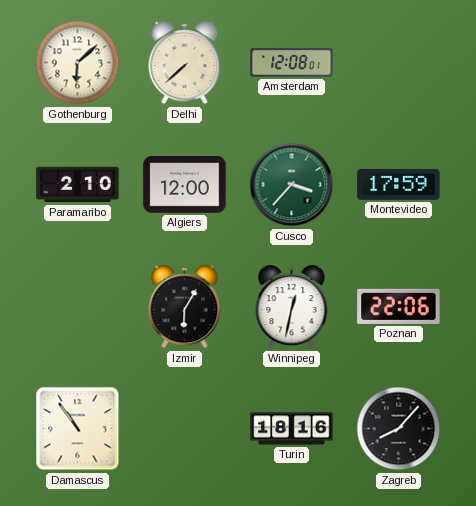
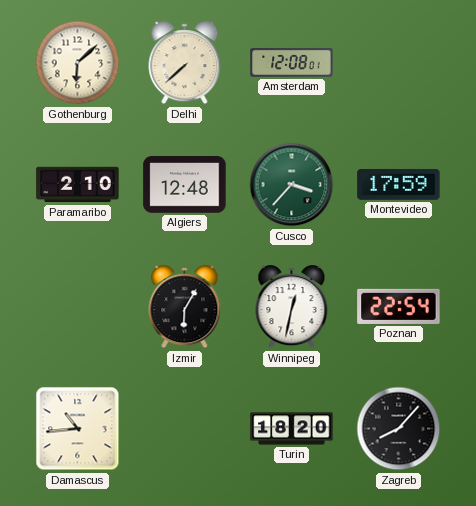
Algiers: 12:00 -> 12:48
Poznan: 22:06 -> 22:54
Damascus: 10:54 -> 10:44
Turin: 18:16 -> 18:20
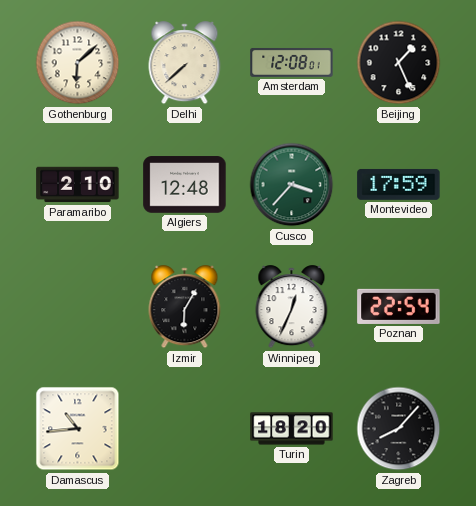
Beijing: none -> 1:26
Winnipeg: 12:32 -> 12:34
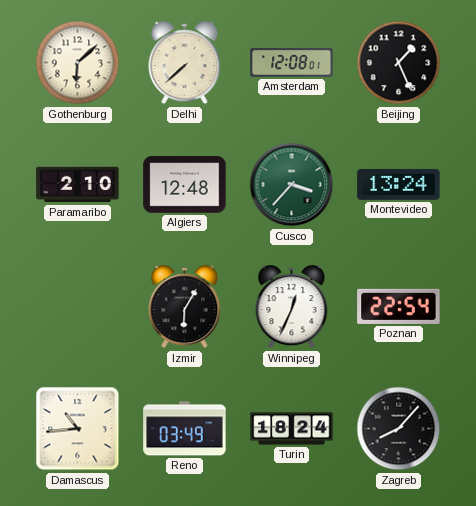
Montevideo: 17:59 -> 13:24
Reno: none -> 03:49
Turin: 18:20 -> 18:24
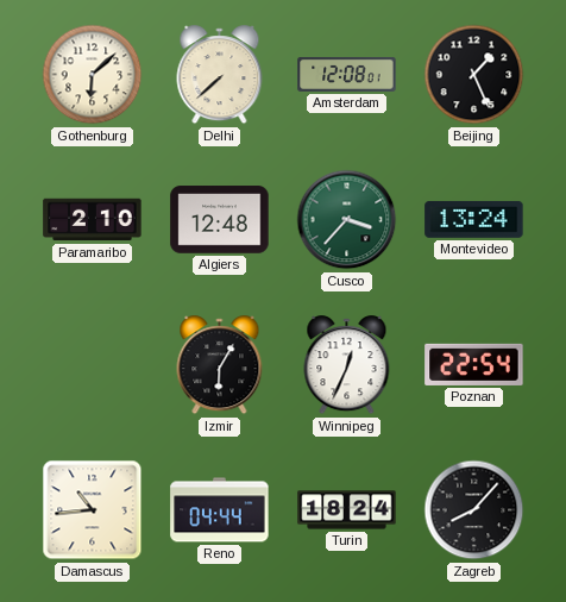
Reno: 03:49 -> 04:44
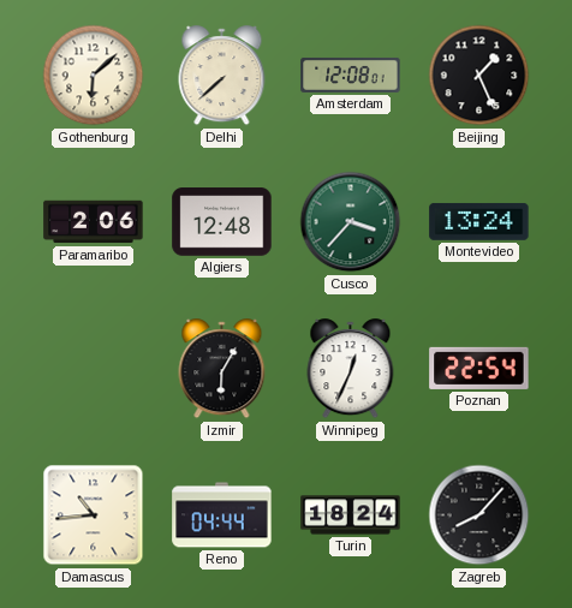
Paramaribo: 2:10 -> 2:06
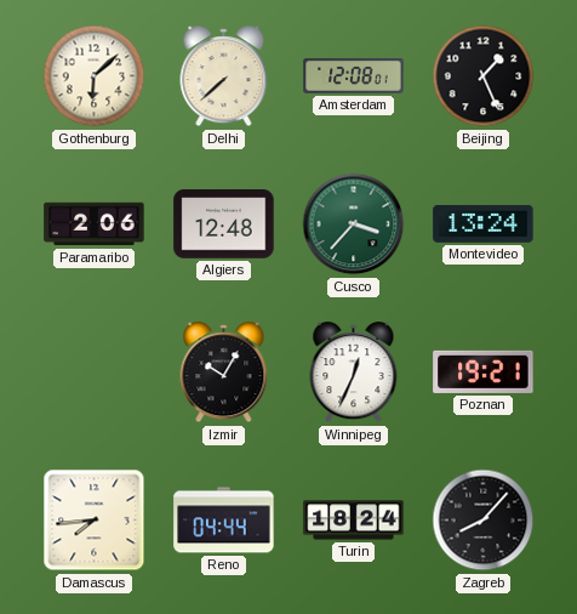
Izmir: 6:05 -> 10:05
Poznan: 22:54 -> 19:21
Damascus: 10:44 -> 7:44
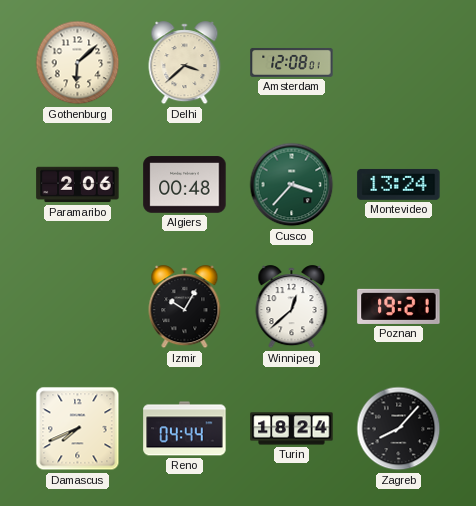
Delhi: 7:38 -> 3:38
Beijing: 1:26 -> none
Algiers: 12:48 -> 00:48
Winnipeg: 12:34 -> 12:38
Damascus: 7:44 -> 7:41
